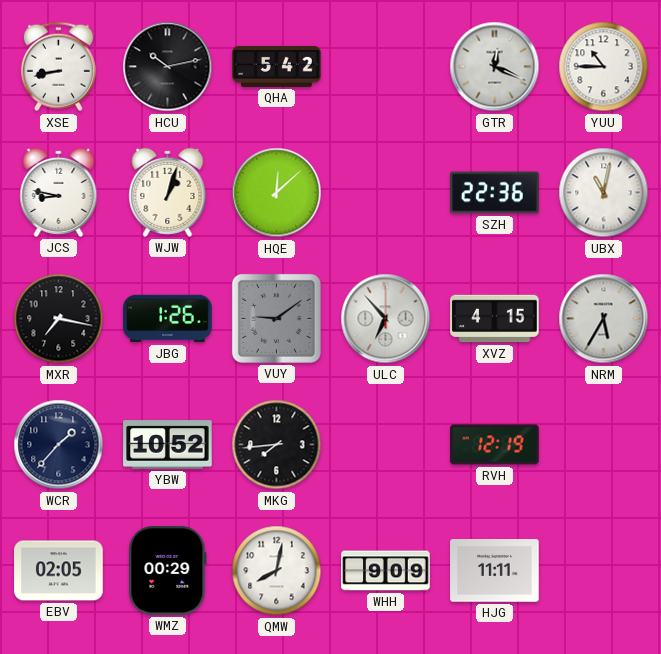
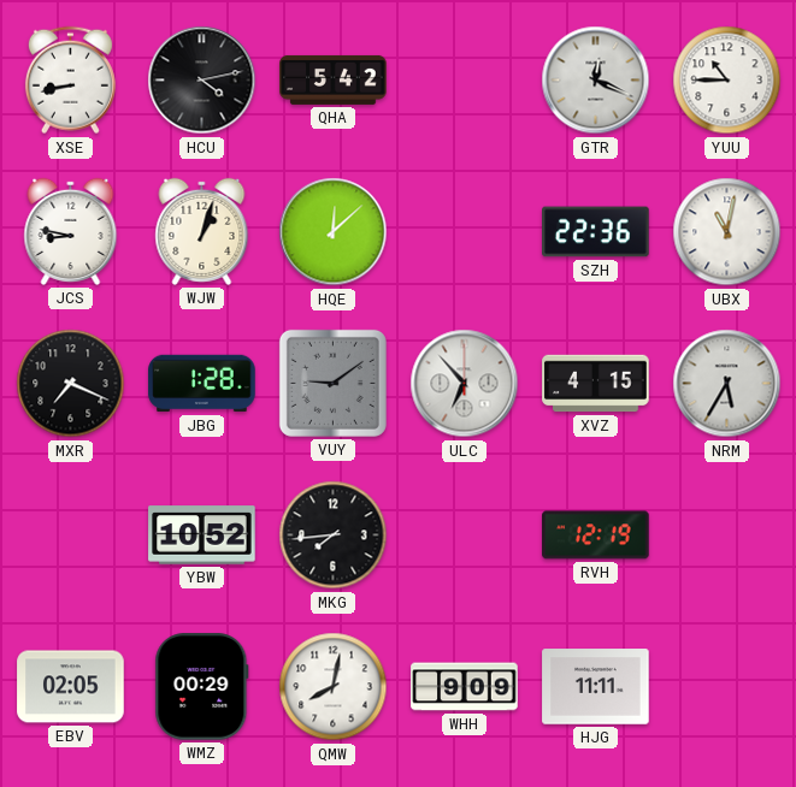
HCU: 10:13 -> 4:13
MXR: 7:17 -> 7:19
JBG: 1:26 -> 1:28
WCR: 1:37 -> none
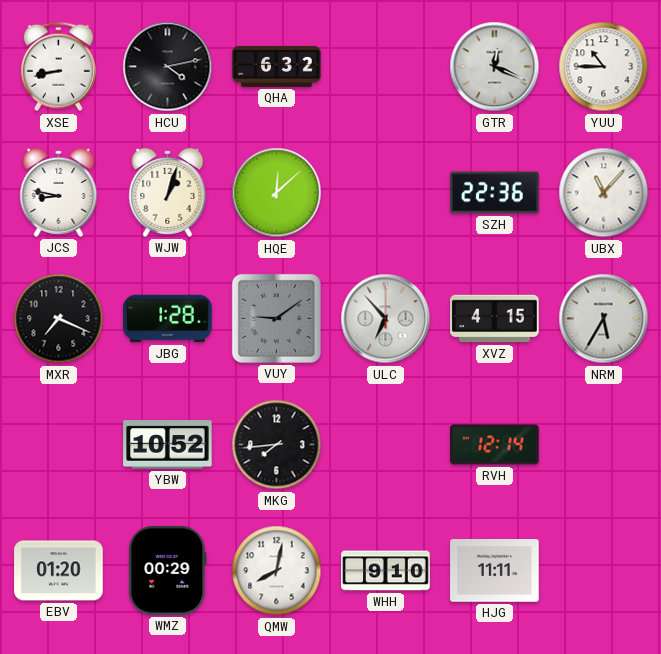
QHA: 5:42 -> 6:32
UBX: 11:02 -> 11:07
RVH: 12:19 -> 12:14
EBV: 02:05 -> 01:20
WHH: 9:09 -> 9:10
